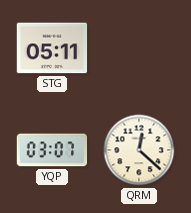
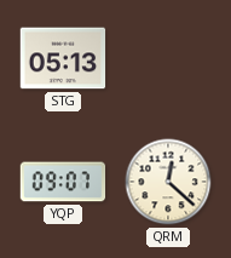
STG: 05:11 -> 05:13
YQP: 03:07 -> 09:07
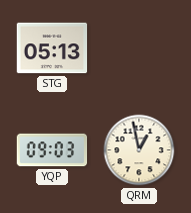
YQP: 09:07 -> 09:03
QRM: 12:22 -> 12:58
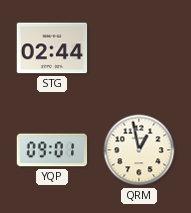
STG: 05:13 -> 02:44
YQP: 09:03 -> 09:01
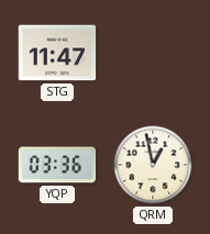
STG: 02:44 -> 11:47
YQP: 09:01 -> 03:36
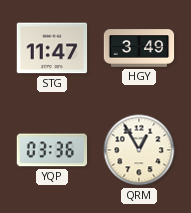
HGY: none -> 3:49
QRM: 12:58 -> 12:55
